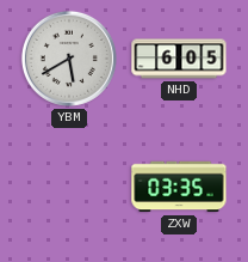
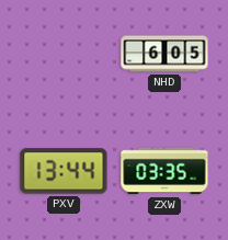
YBM: 5:40 -> none
PXV: none -> 13:44
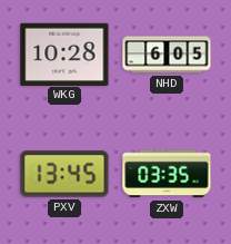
WKG: none -> 10:28
PXV: 13:44 -> 13:45
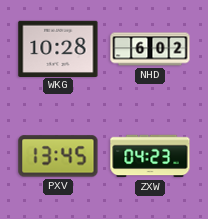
NHD: 6:05 -> 6:02
ZXW: 03:35 -> 04:23
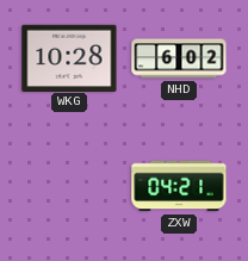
PXV: 13:45 -> none
ZXW: 04:23 -> 04:21
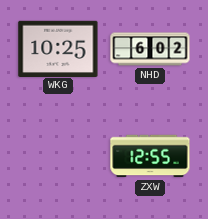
WKG: 10:28 -> 10:25
ZXW: 04:21 -> 12:55
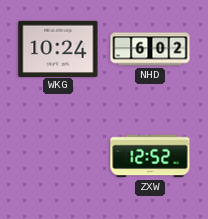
WKG: 10:25 -> 10:24
ZXW: 12:55 -> 12:52
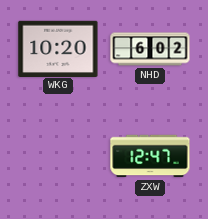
WKG: 10:24 -> 10:20
ZXW: 12:52 -> 12:47
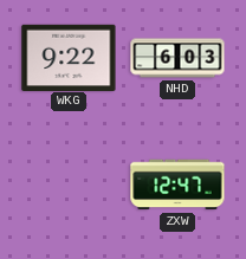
WKG: 10:20 -> 9:22
NHD: 6:02 -> 6:03
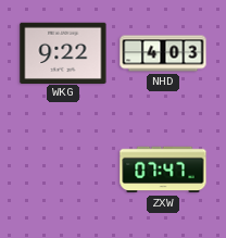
NHD: 6:03 -> 4:03
ZXW: 12:47 -> 07:47
